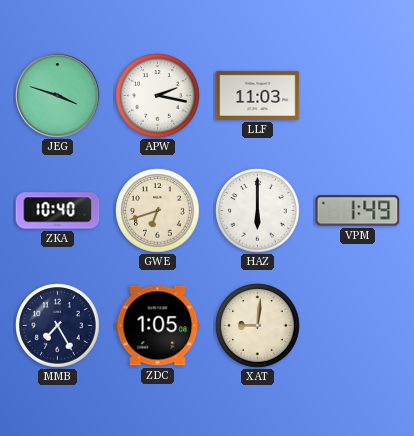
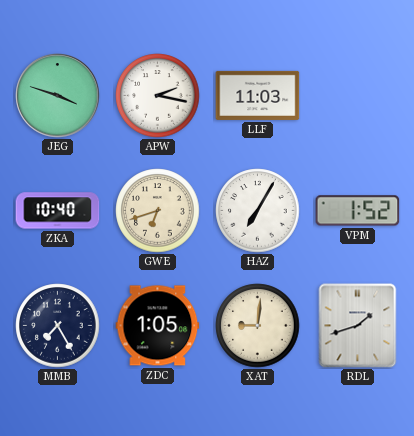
HAZ: 6:00 -> 7:05
VPM: 1:49 -> 1:52
RDL: none -> 1:42
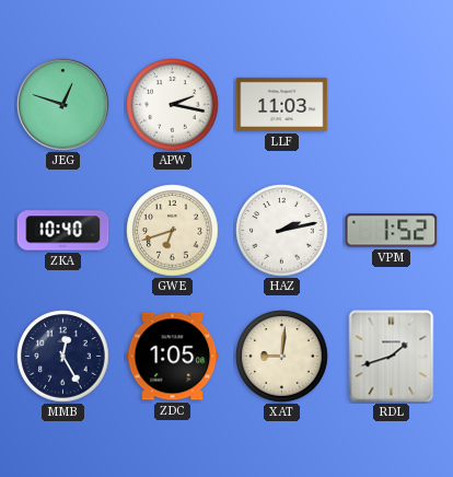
JEG: 3:48 -> 12:48
HAZ: 7:05 -> 2:13
MMB: 7:25 -> 12:25
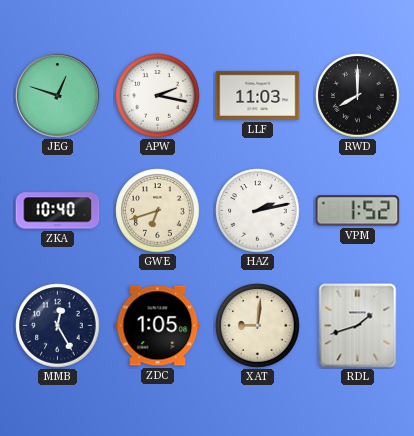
RWD: none -> 8:00
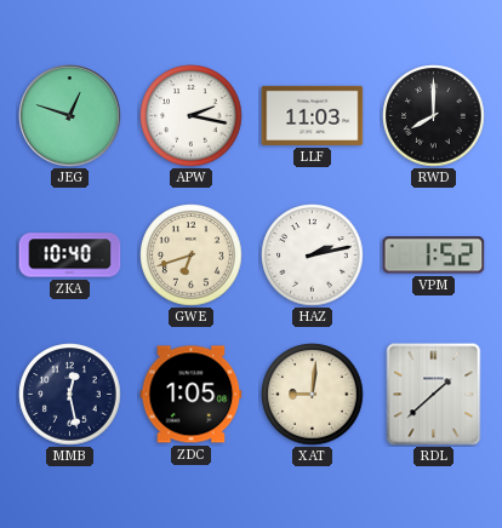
MMB: 12:25 -> 12:28
RDL: 1:42 -> 1:38
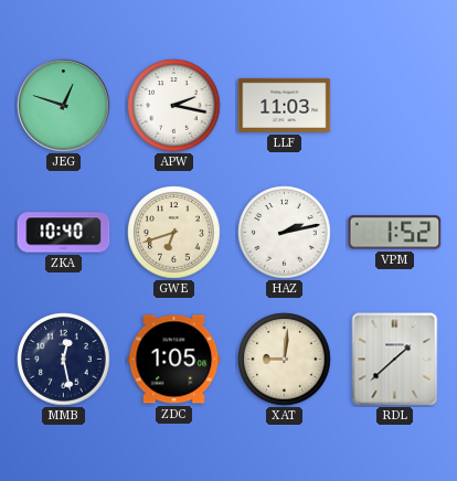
RWD: 8:00 -> none
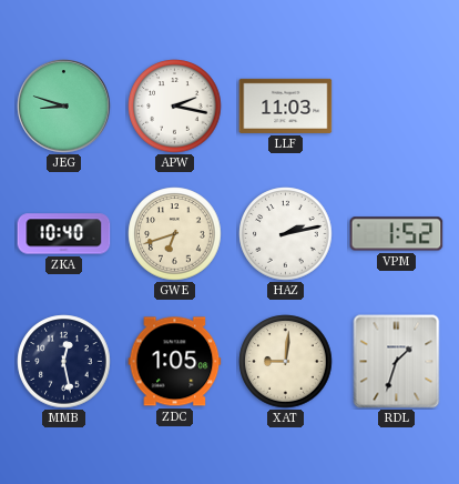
JEG: 12:48 -> 8:48
RDL: 1:38 -> 1:33
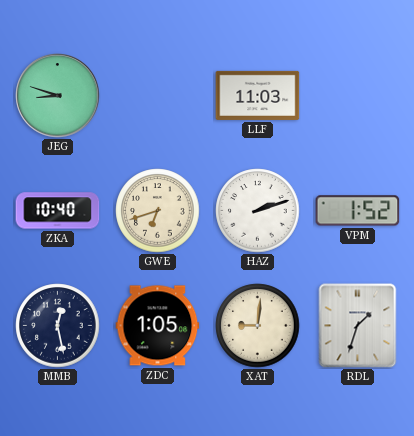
APW: 2:17 -> none
HAZ: 2:13 -> 2:12
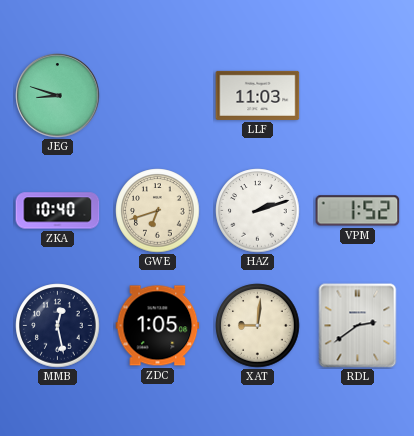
RDL: 1:33 -> 2:39
